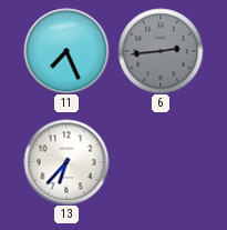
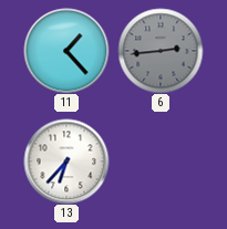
11: 7:26 -> 1:23
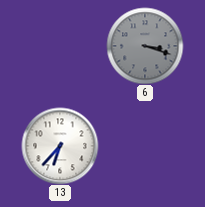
11: 1:23 -> none
6: 2:44 -> 3:18
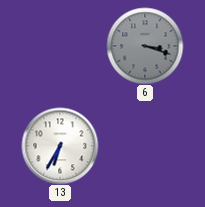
13: 6:37 -> 6:35
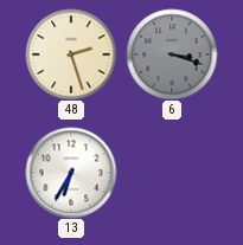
48: none -> 2:27
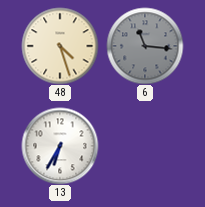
48: 2:27 -> 4:27
6: 3:18 -> 11:16
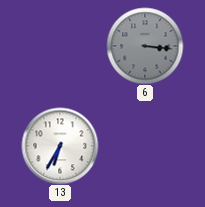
48: 4:27 -> none
6: 11:16 -> 3:16
